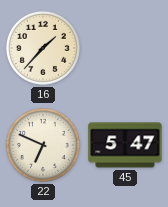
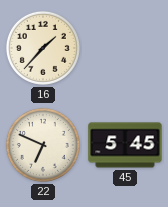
45: 5:47 -> 5:45
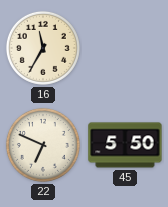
16: 1:37 -> 11:35
45: 5:45 -> 5:50
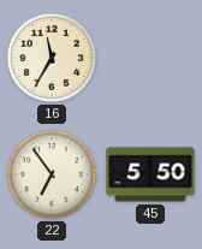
22: 6:49 -> 6:54
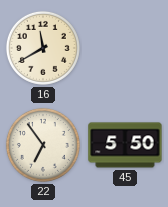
16: 11:35 -> 11:40
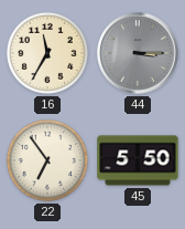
16: 11:40 -> 11:35
44: none -> 3:15
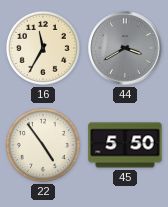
44: 3:15 -> 3:40
22: 6:54 -> 4:54
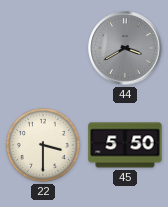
16: 11:35 -> none
22: 4:54 -> 3:30
